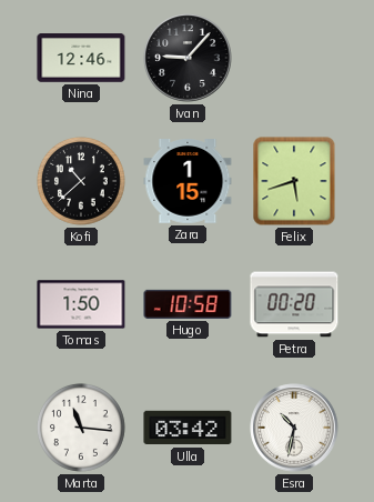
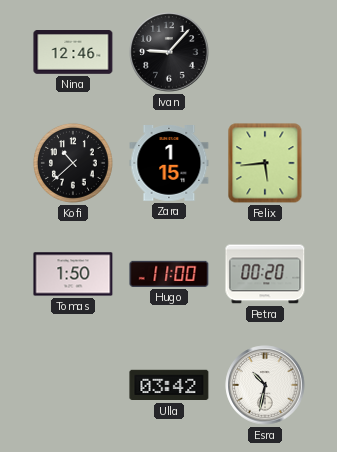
Felix: 5:42 -> 5:44
Hugo: 10:58 -> 11:00
Marta: 11:16 -> none
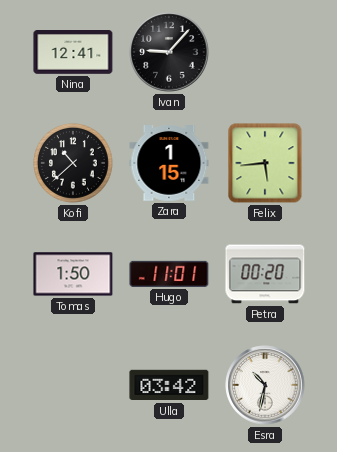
Nina: 12:46 -> 12:41
Hugo: 11:00 -> 11:01
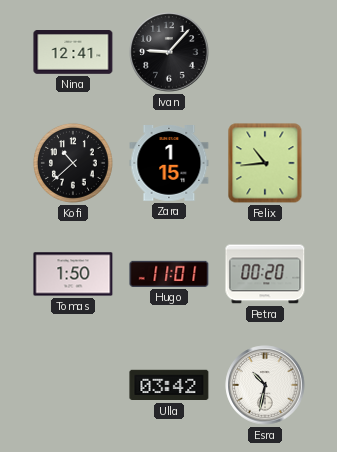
Felix: 5:44 -> 10:44
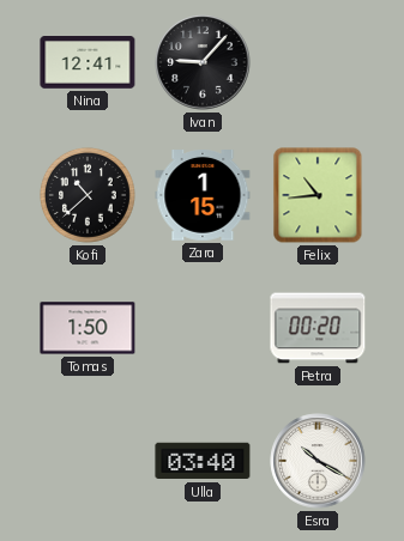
Hugo: 11:01 -> none
Ulla: 03:42 -> 03:40
Esra: 10:32 -> 10:20
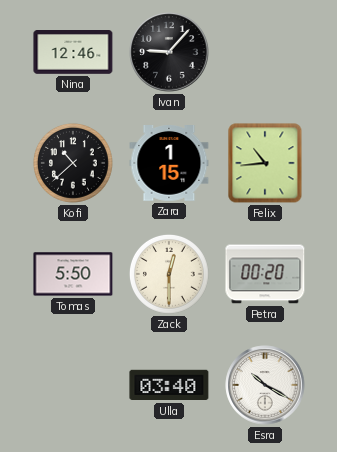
Nina: 12:41 -> 12:46
Tomas: 1:50 -> 5:50
Zack: none -> 12:30
